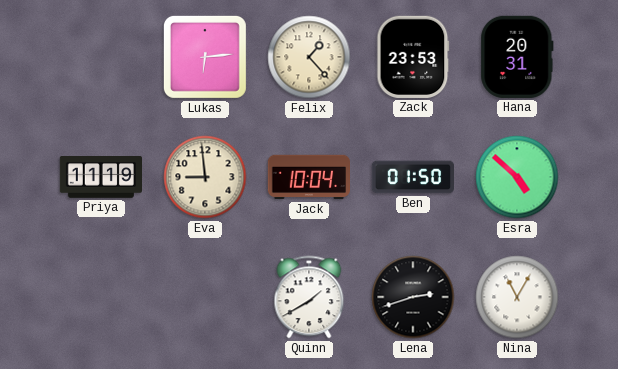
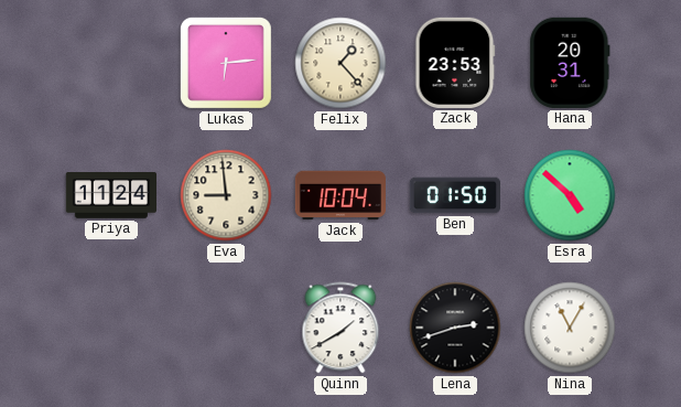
Priya: 11:19 -> 11:24
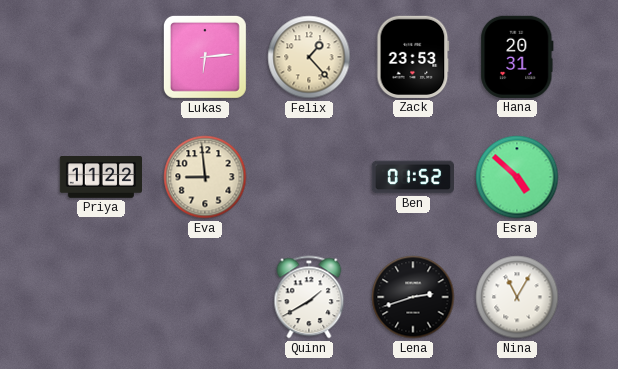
Priya: 11:24 -> 11:22
Jack: 10:04 -> none
Ben: 01:50 -> 01:52
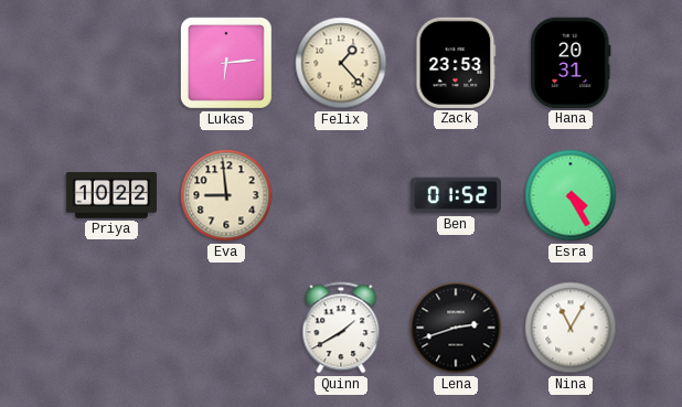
Priya: 11:22 -> 10:22
Esra: 4:52 -> 4:25
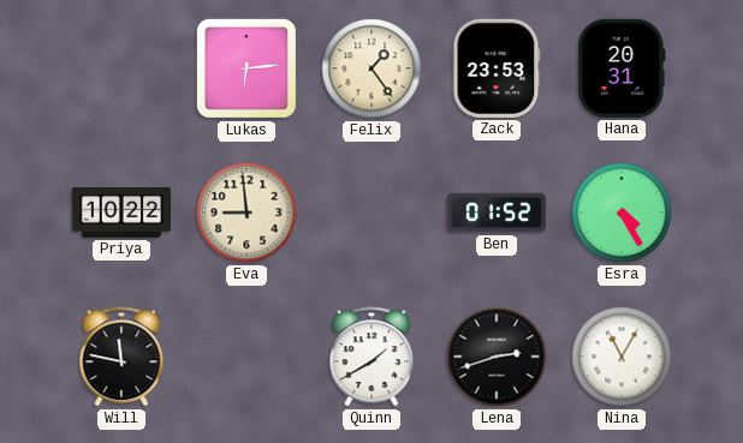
Felix: 1:23 -> 1:24
Will: none -> 11:47
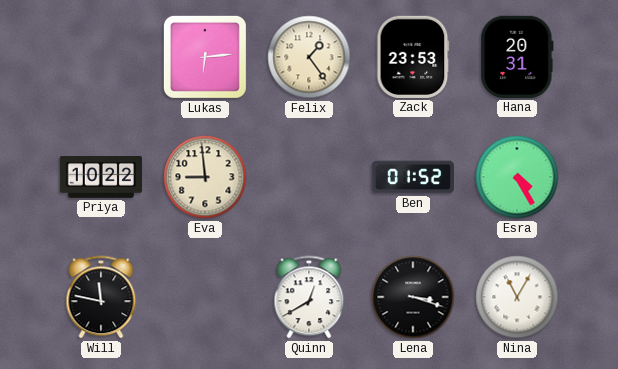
Quinn: 1:40 -> 12:40
Lena: 2:42 -> 3:18
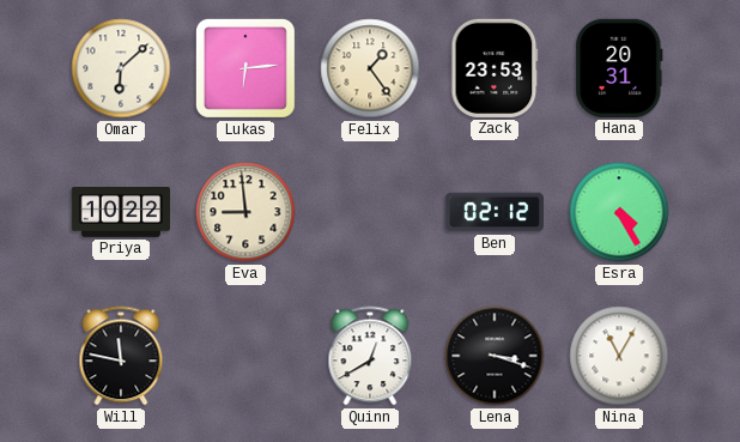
Omar: none -> 6:08
Ben: 01:52 -> 02:12
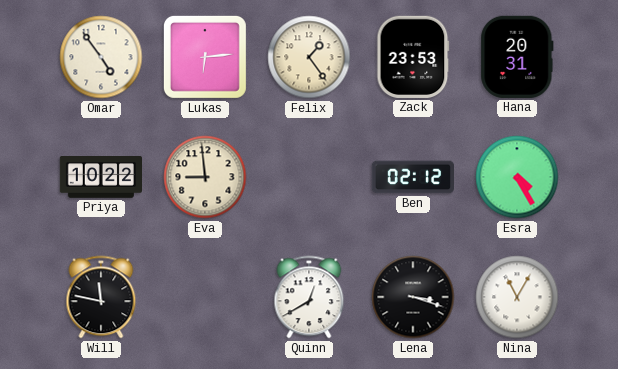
Omar: 6:08 -> 4:54
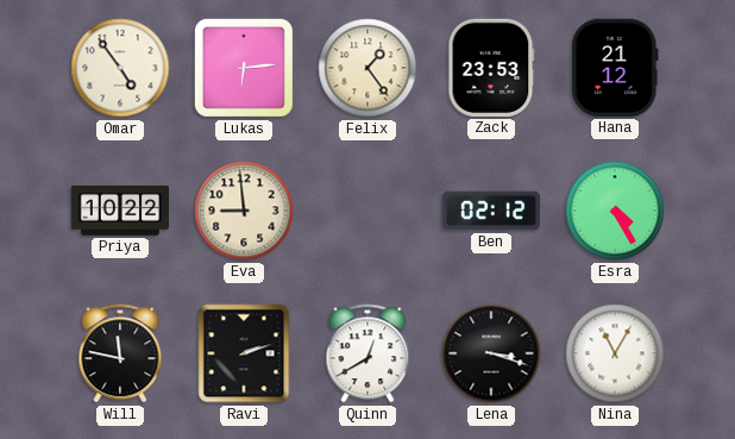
Hana: 20:31 -> 21:12
Ravi: none -> 2:12
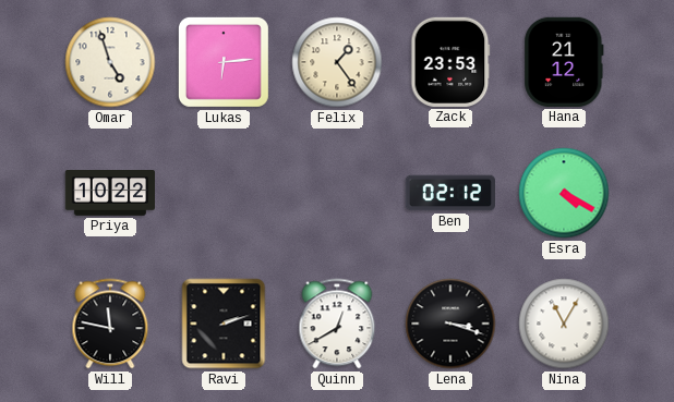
Omar: 4:54 -> 4:57
Eva: 8:59 -> none
Esra: 4:25 -> 4:20
